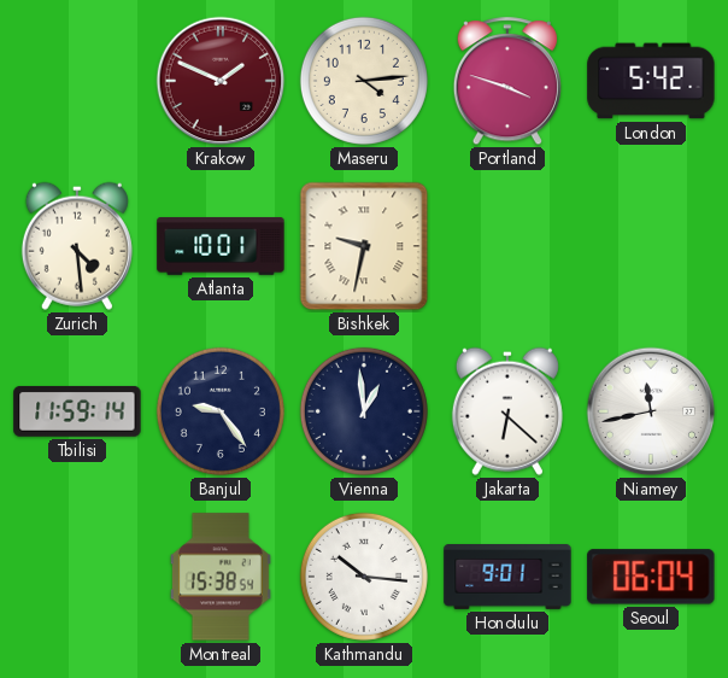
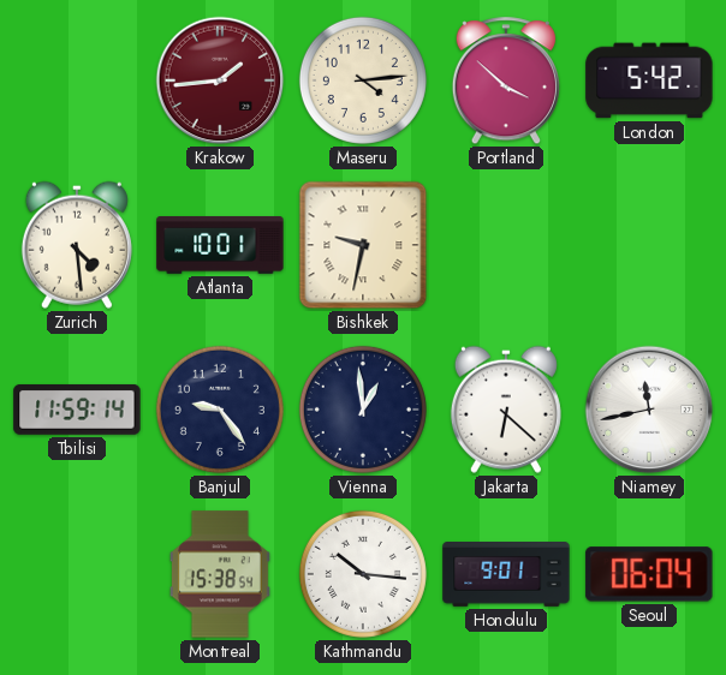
Krakow: 1:49 -> 1:44
Portland: 3:48 -> 3:52
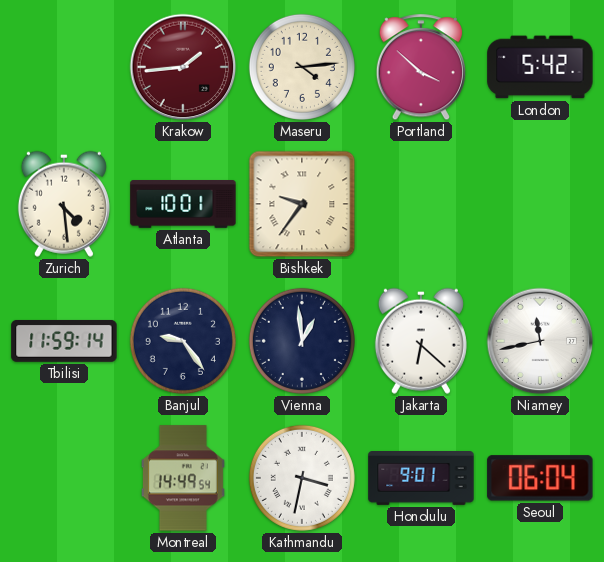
Bishkek: 9:32 -> 9:36
Montreal: 15:38 -> 14:49
Kathmandu: 10:16 -> 3:32
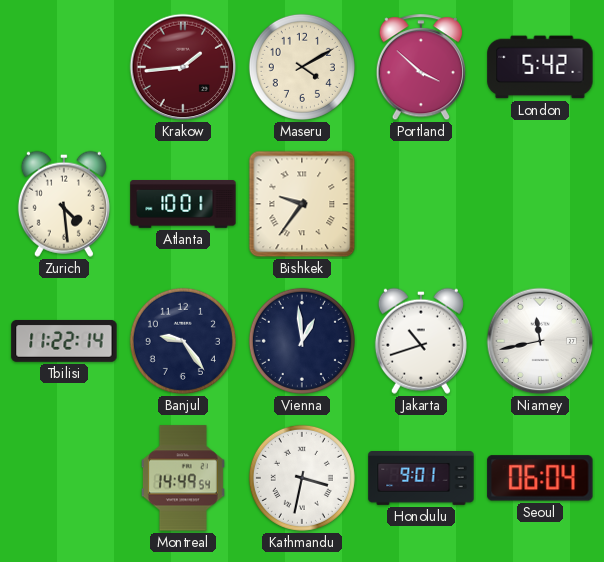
Maseru: 4:14 -> 4:10
Tbilisi: 11:59 -> 11:22
Jakarta: 6:22 -> 10:42
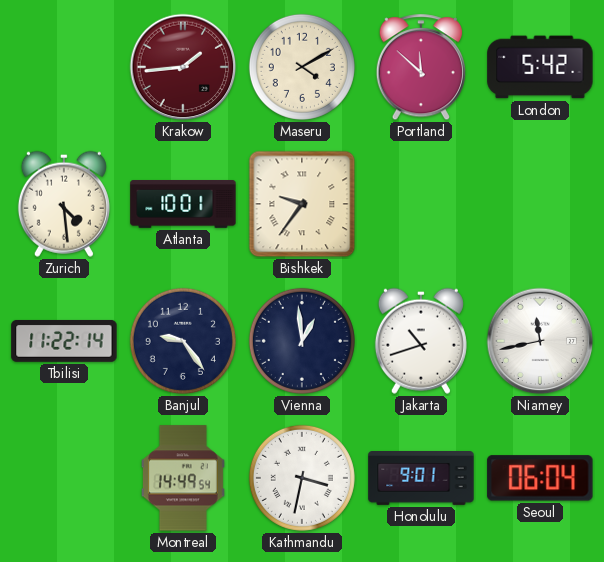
Portland: 3:52 -> 11:52
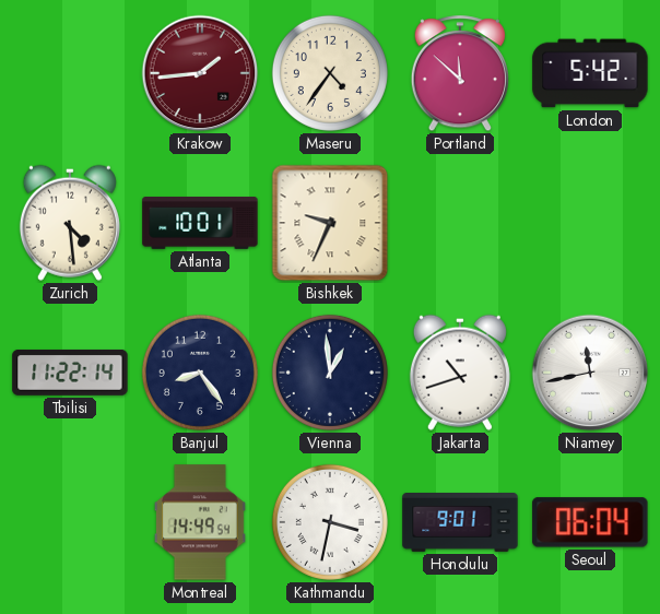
Maseru: 4:10 -> 4:36
Bishkek: 9:36 -> 9:34
Banjul: 9:24 -> 8:24
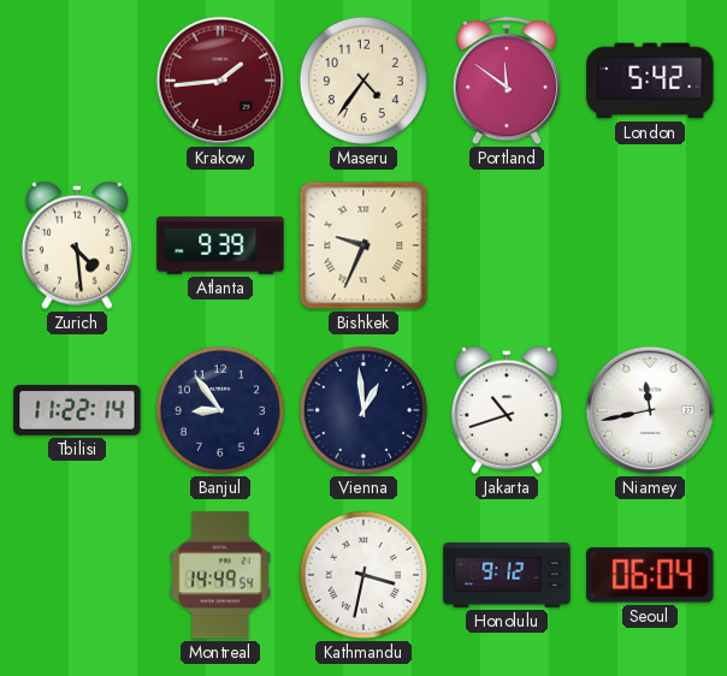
Portland: 11:52 -> 11:51
Atlanta: 10:01 -> 9:39
Banjul: 8:24 -> 8:54
Honolulu: 9:01 -> 9:12
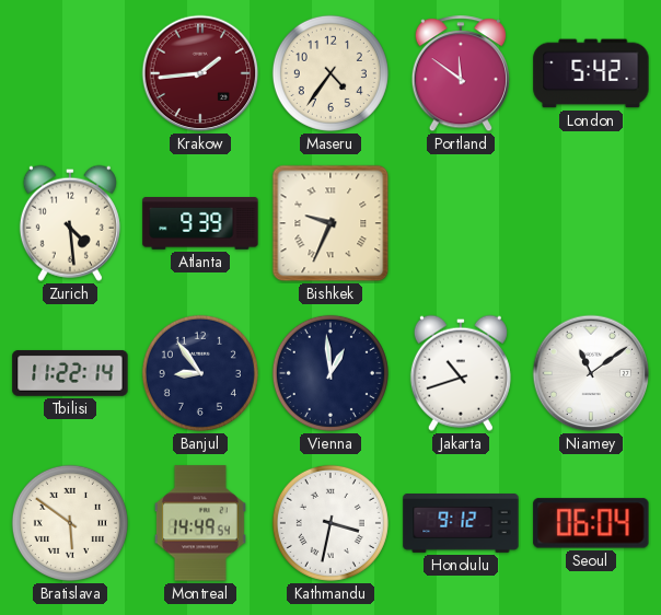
Niamey: 11:43 -> 11:09
Bratislava: none -> 5:51
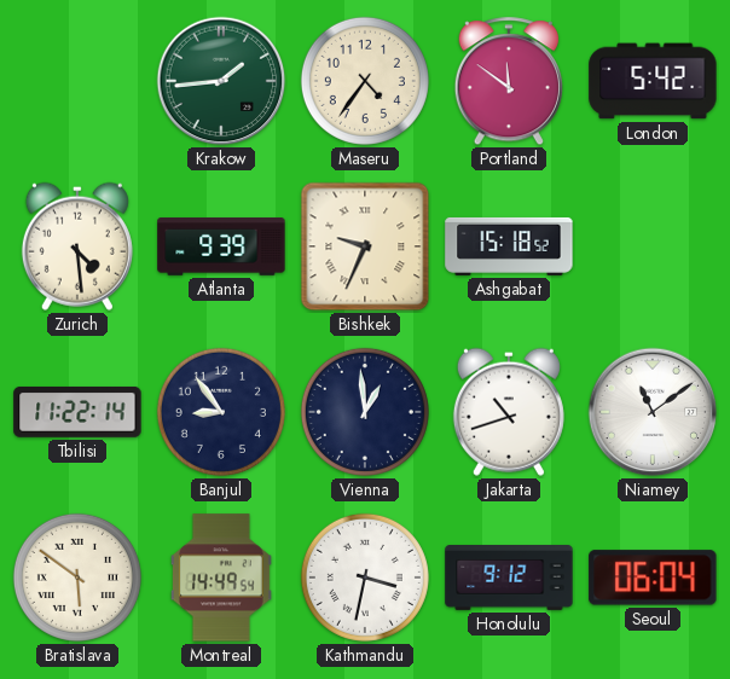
Krakow dial: burgundy -> green
Ashgabat: none -> 15:18
